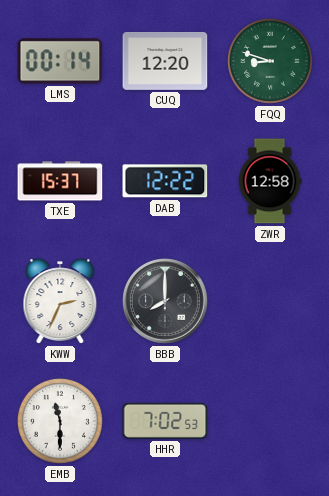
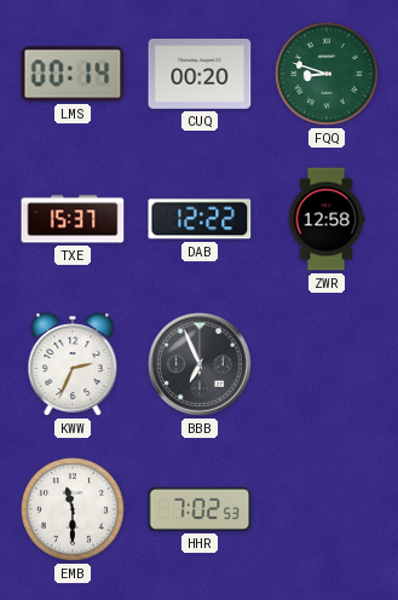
CUQ: 12:20 -> 00:20
BBB: 8:00 -> 6:56
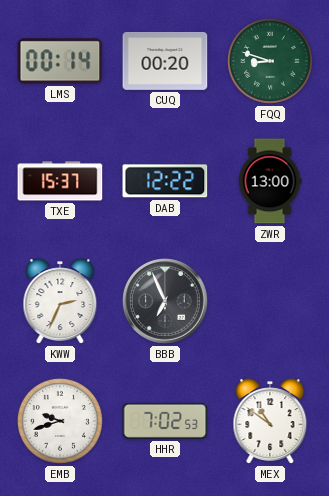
ZWR: 12:58 -> 13:00
EMB: 11:30 -> 9:42
MEX: none -> 10:51
